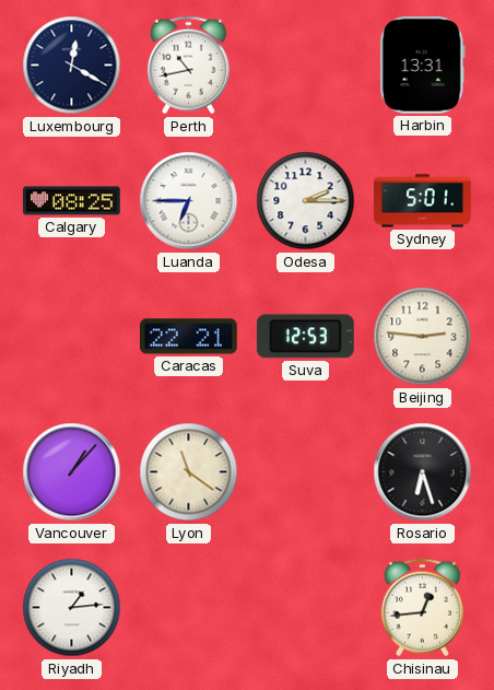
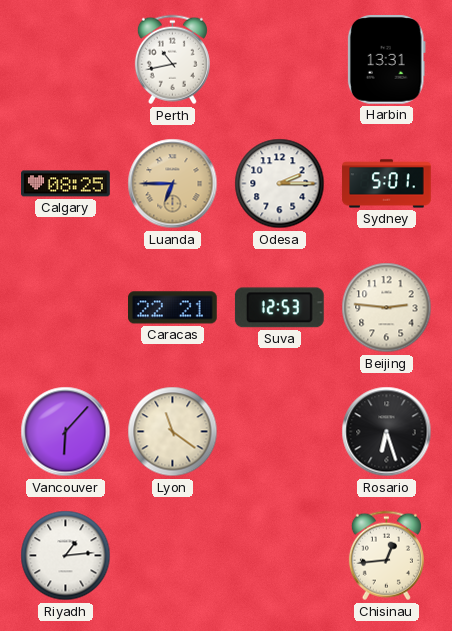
Luxembourg: 12:20 -> none
Luanda dial: white -> champagne
Vancouver: 1:07 -> 6:07
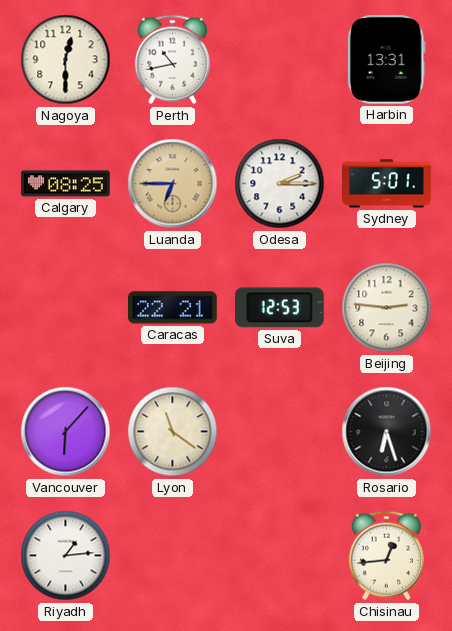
Nagoya: none -> 12:30
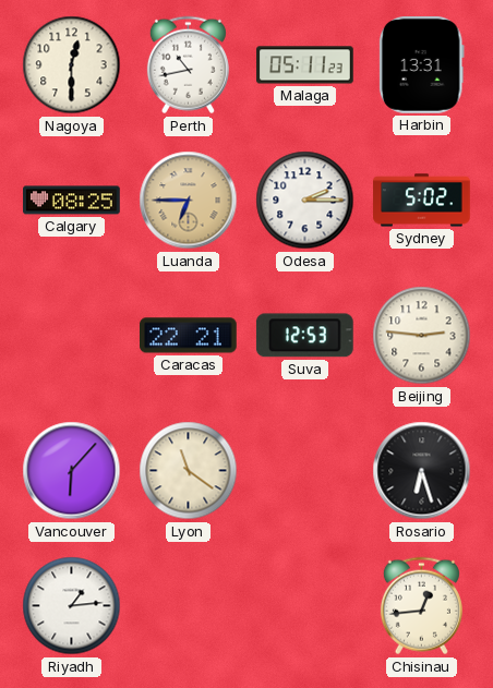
Malaga: none -> 05:11
Sydney: 5:01 -> 5:02
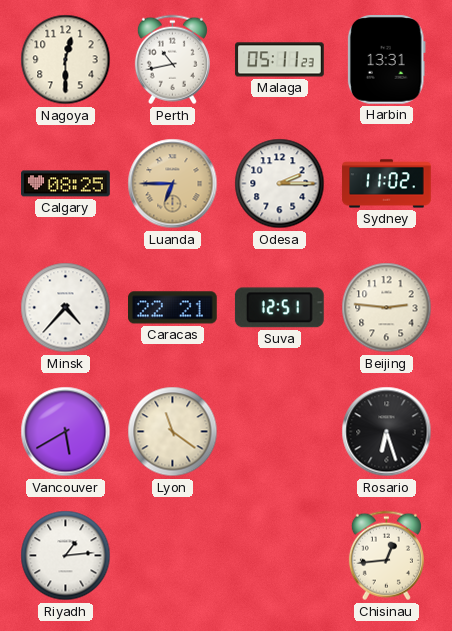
Sydney: 5:02 -> 11:02
Minsk: none -> 4:37
Suva: 12:53 -> 12:51
Vancouver: 6:07 -> 5:40
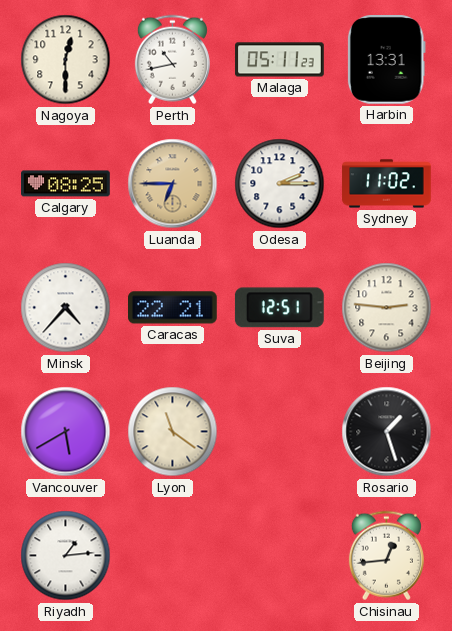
Rosario: 6:27 -> 1:27
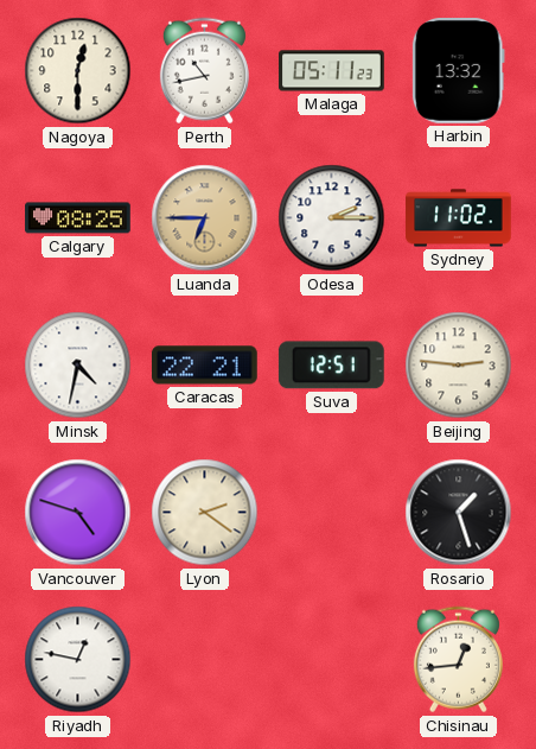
Harbin: 13:31 -> 13:32
Minsk: 4:37 -> 4:32
Vancouver: 5:40 -> 4:48
Lyon: 11:21 -> 2:21
Riyadh: 1:14 -> 12:47
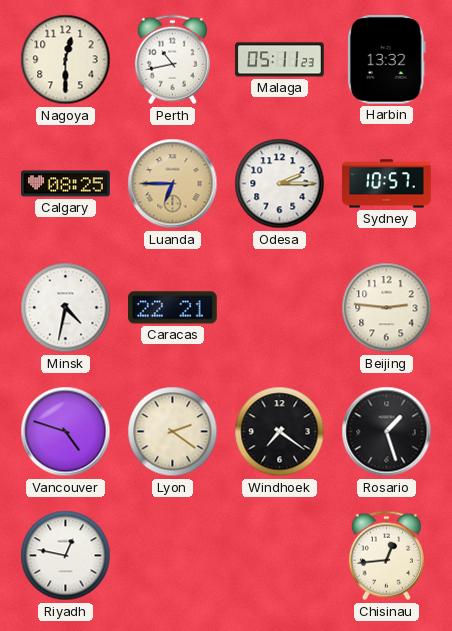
Sydney: 11:02 -> 10:57
Suva: 12:51 -> none
Windhoek: none -> 7:21
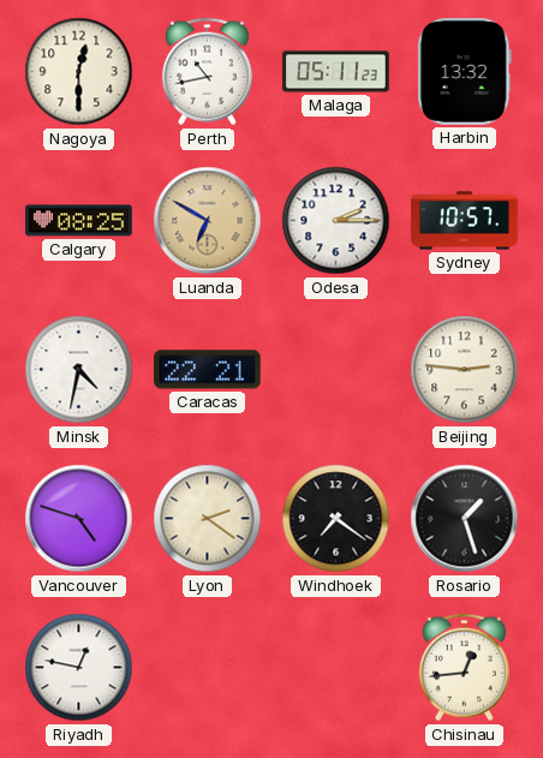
Luanda: 6:45 -> 6:50
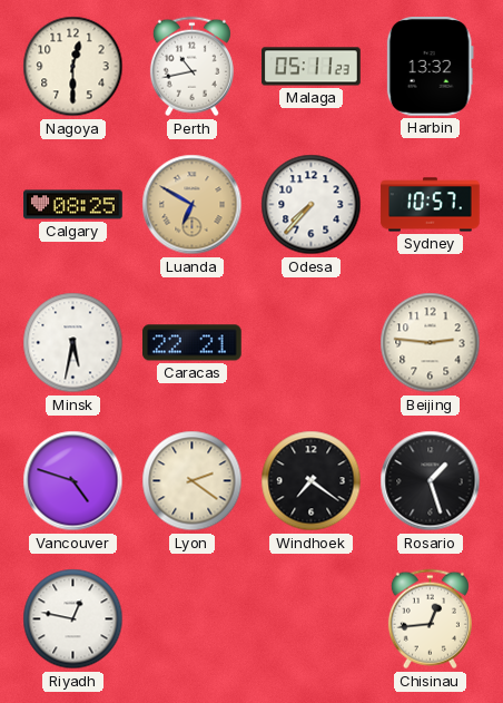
Odesa: 2:15 -> 7:37
Minsk: 4:32 -> 5:32
